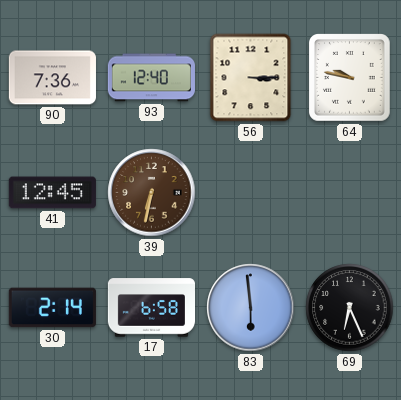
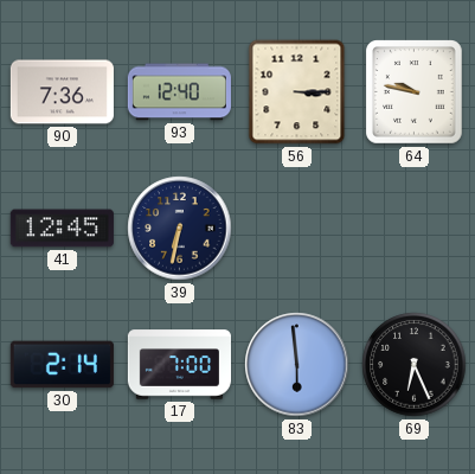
39 dial: brown -> navy
17: 6:58 -> 7:00
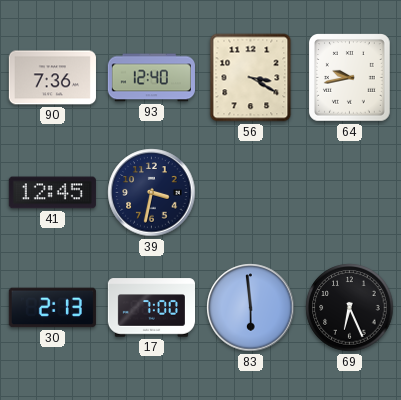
56: 3:15 -> 3:20
64: 9:47 -> 9:43
39: 6:32 -> 3:32
30: 2:14 -> 2:13
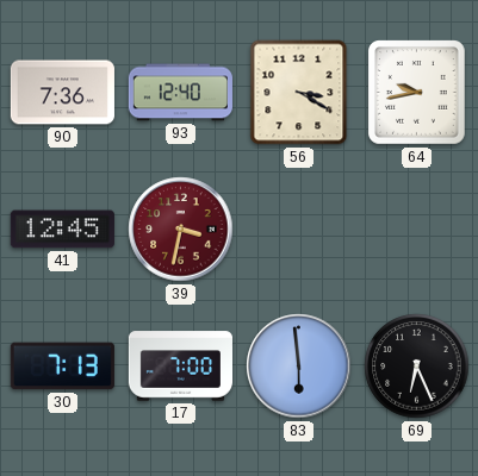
39 dial: navy -> burgundy
30: 2:13 -> 7:13
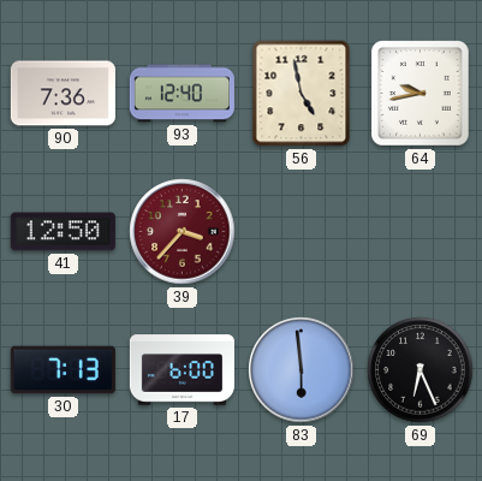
56: 3:20 -> 4:58
41: 12:45 -> 12:50
39: 3:32 -> 3:37
17: 7:00 -> 6:00
